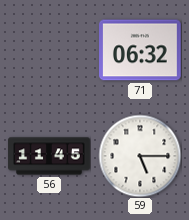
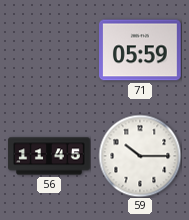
71: 06:32 -> 05:59
59: 5:15 -> 10:15
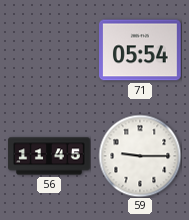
71: 05:59 -> 05:54
59: 10:15 -> 9:15
